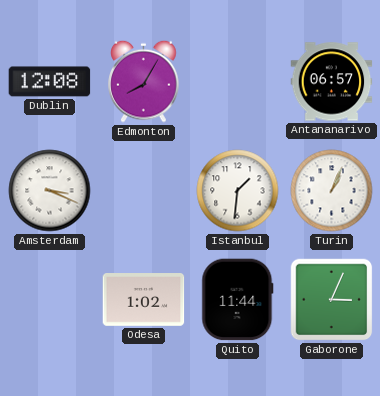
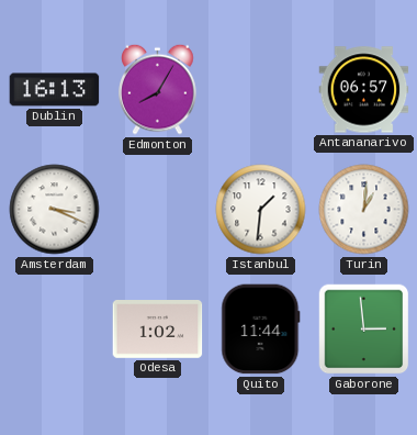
Dublin: 12:08 -> 16:13
Turin: 1:04 -> 1:01
Gaborone: 3:04 -> 2:59
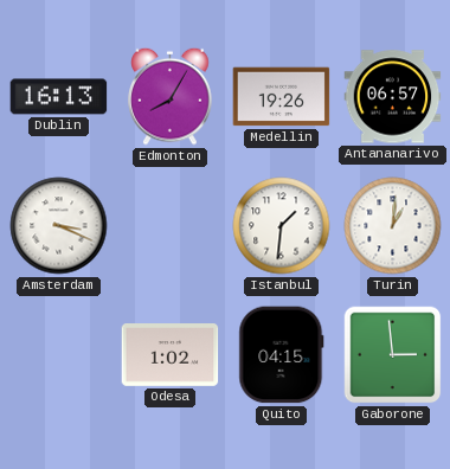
Medellin: none -> 19:26
Quito: 11:44 -> 04:15
